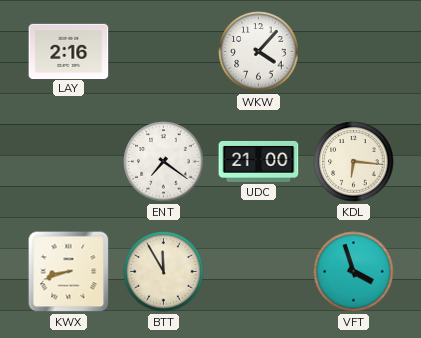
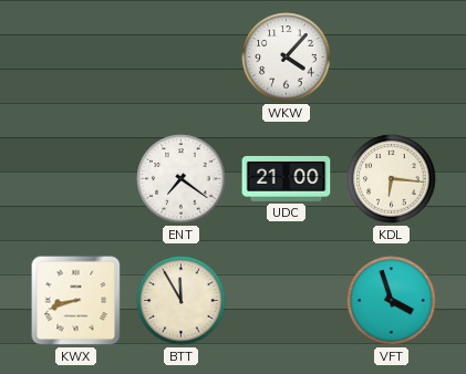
LAY: 2:16 -> none
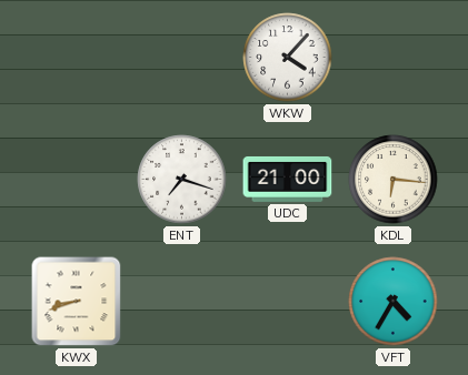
ENT: 7:21 -> 7:18
BTT: 11:55 -> none
VFT: 3:57 -> 4:35
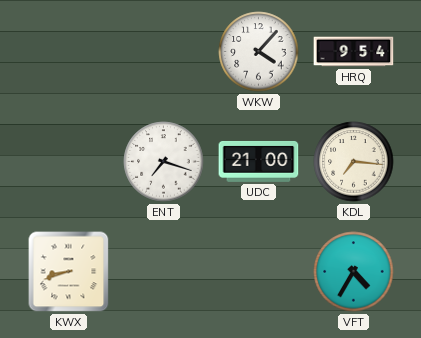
HRQ: none -> 9:54
KDL: 6:16 -> 7:16
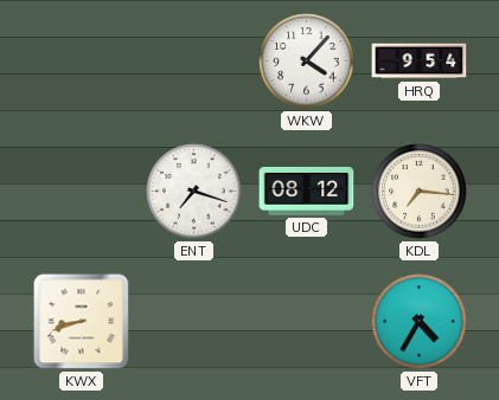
UDC: 21:00 -> 08:12
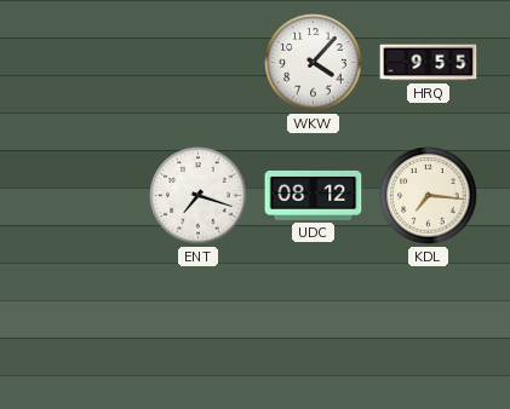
HRQ: 9:54 -> 9:55
KWX: 8:42 -> none
VFT: 4:35 -> none
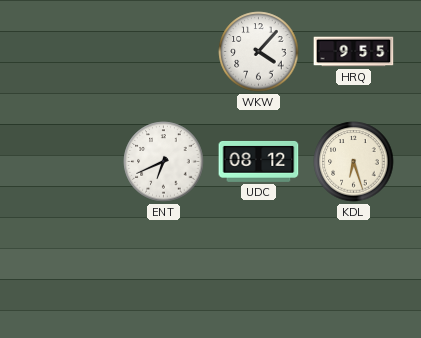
ENT: 7:18 -> 6:41
KDL: 7:16 -> 6:27
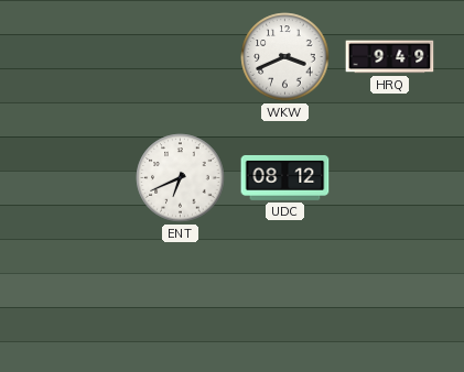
WKW: 4:07 -> 3:41
HRQ: 9:55 -> 9:49
KDL: 6:27 -> none
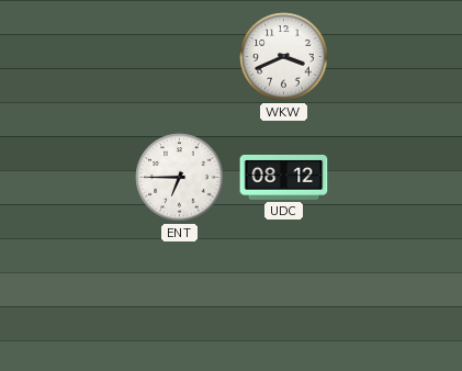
HRQ: 9:49 -> none
ENT: 6:41 -> 6:45
